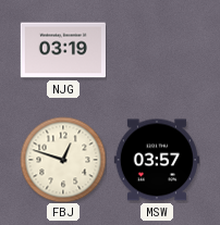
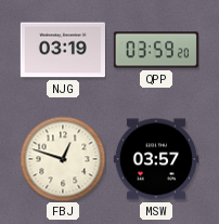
QPP: none -> 03:59
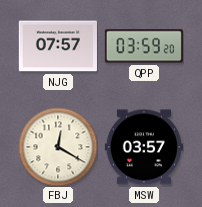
NJG: 03:19 -> 07:57
FBJ: 12:48 -> 12:20
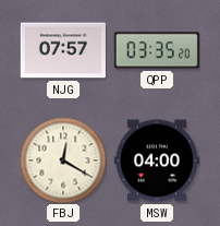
QPP: 03:59 -> 03:35
MSW: 03:57 -> 04:00
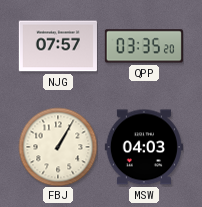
FBJ: 12:20 -> 1:05
MSW: 04:00 -> 04:03
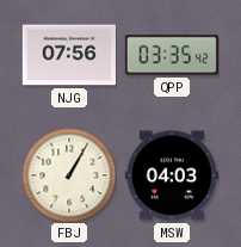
NJG: 07:57 -> 07:56
QPP: 03:35:20 -> 03:35:42
